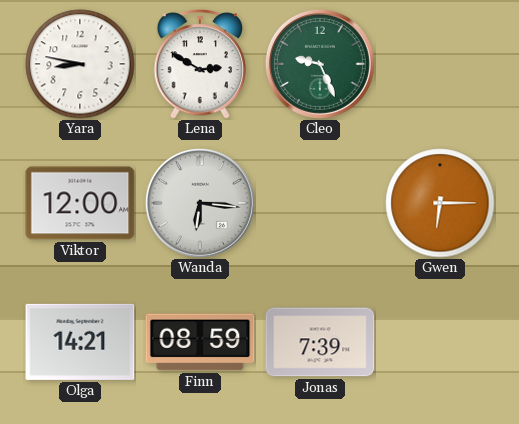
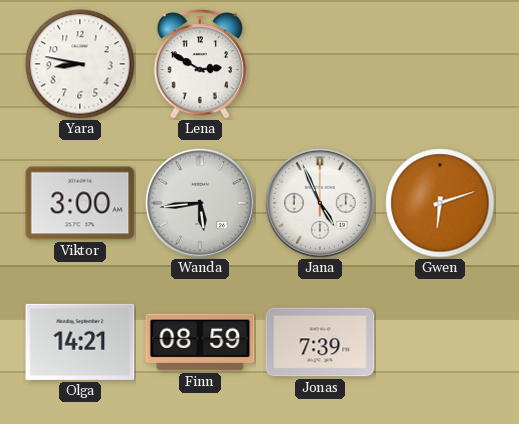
Cleo: 9:26 -> none
Viktor: 12:00 -> 3:00
Wanda: 6:16 -> 5:44
Jana: none -> 4:56
Gwen: 6:15 -> 6:12
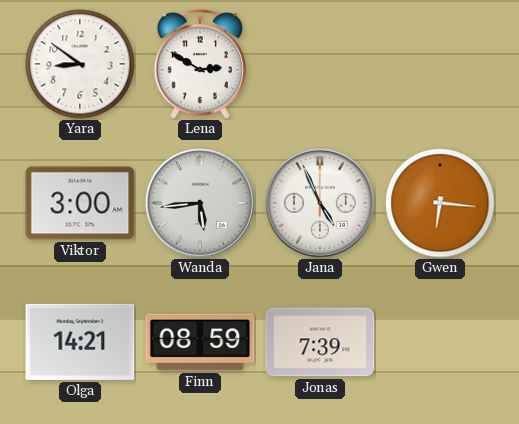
Yara: 8:47 -> 8:51
Gwen: 6:12 -> 6:16
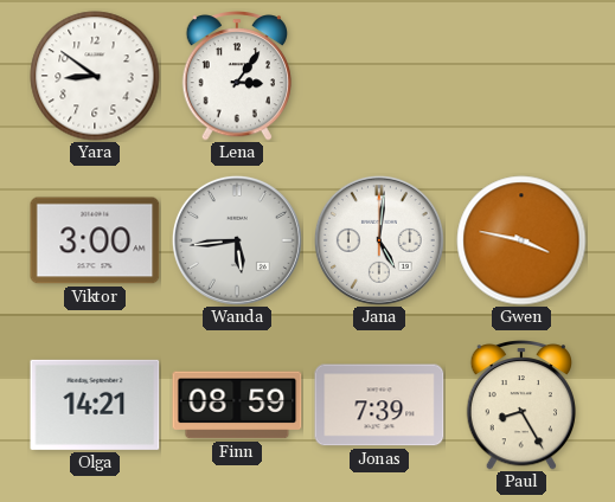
Lena: 2:50 -> 3:06
Jana: 4:56 -> 5:01
Gwen: 6:16 -> 3:47
Paul: none -> 8:25
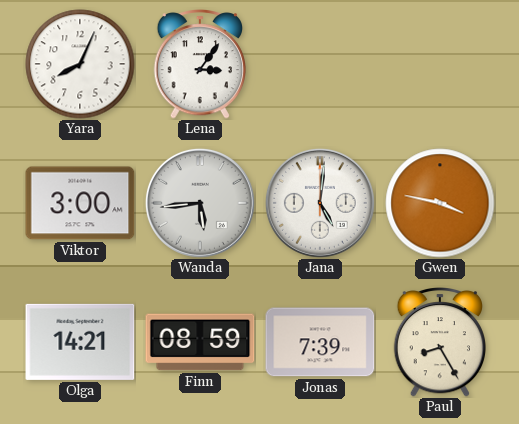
Yara: 8:51 -> 8:04
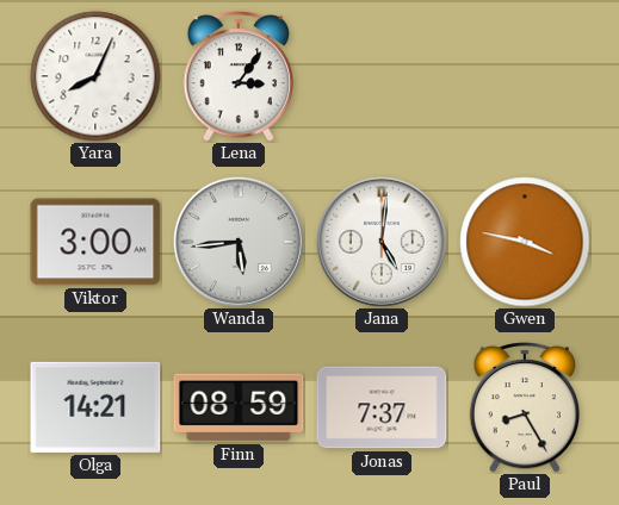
Jonas: 7:39 -> 7:37
